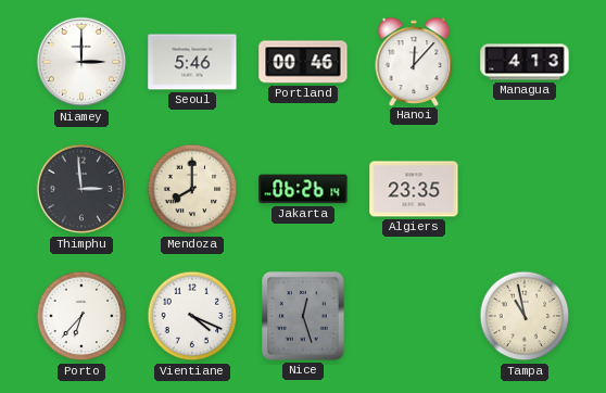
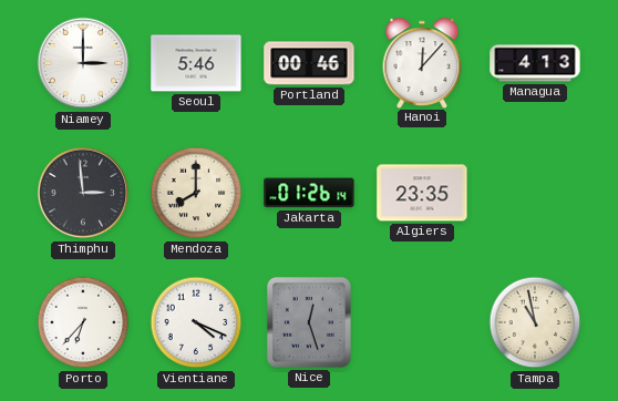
Jakarta: 06:26 -> 01:26
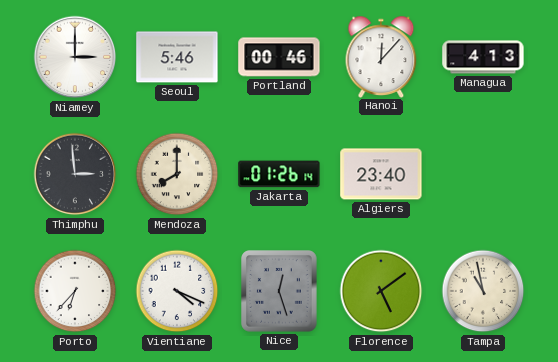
Algiers: 23:35 -> 23:40
Florence: none -> 5:09
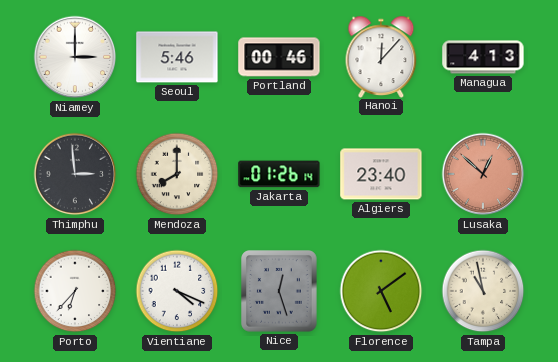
Lusaka: none -> 12:52
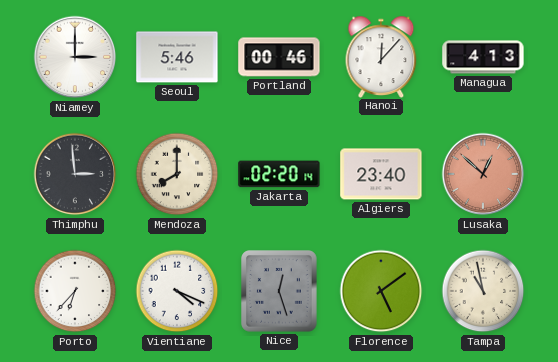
Jakarta: 01:26 -> 02:20
